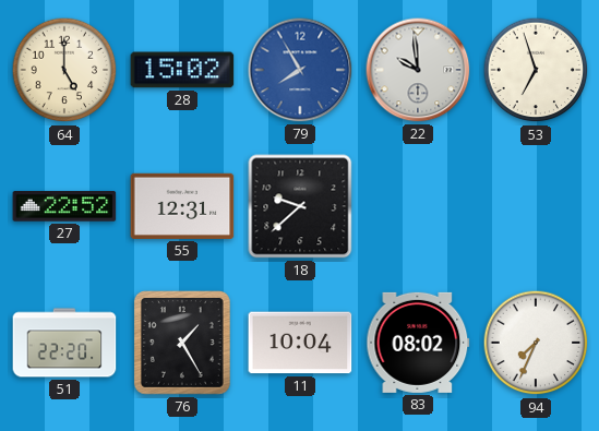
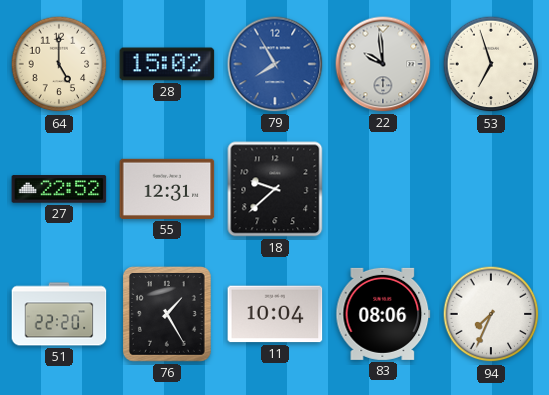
83: 08:02 -> 08:06
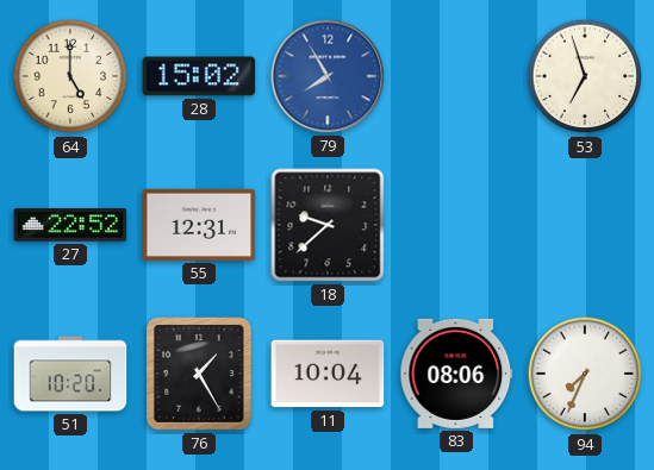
22: 9:59 -> none
51: 22:20 -> 10:20
